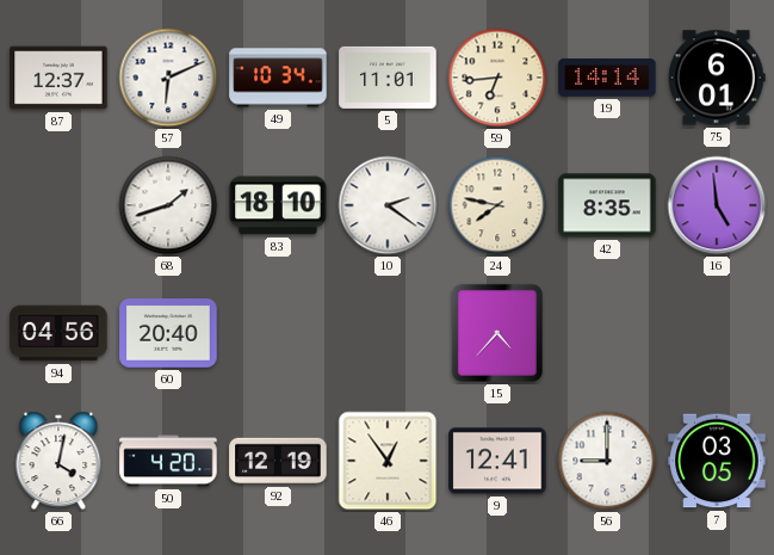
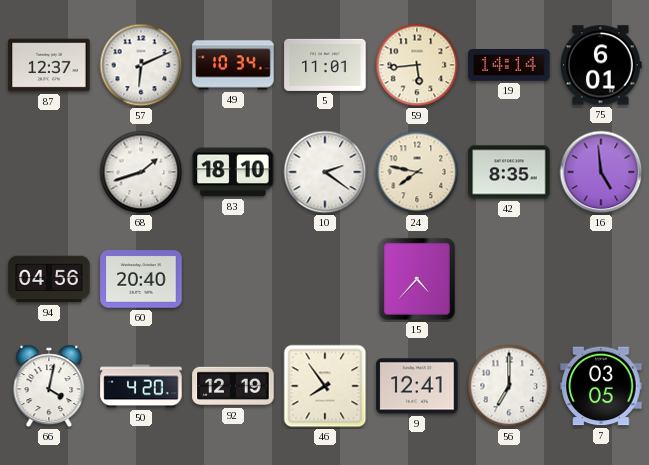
59: 6:44 -> 5:44
46: 12:54 -> 7:54
56: 9:00 -> 7:00
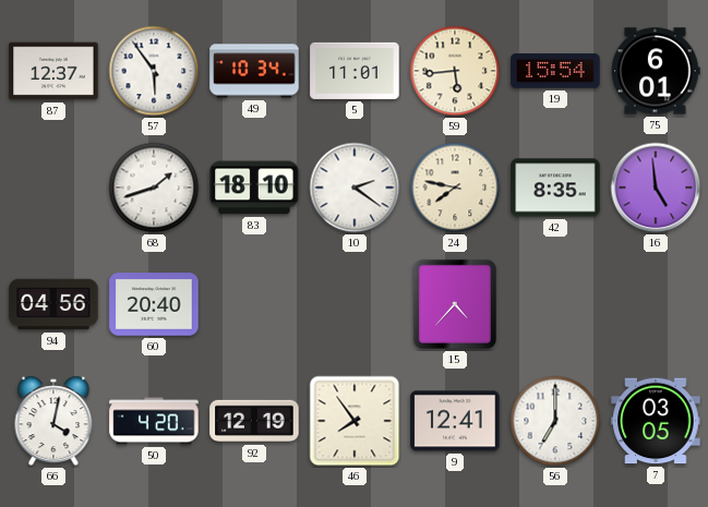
57: 6:11 -> 5:54
19: 14:14 -> 15:54
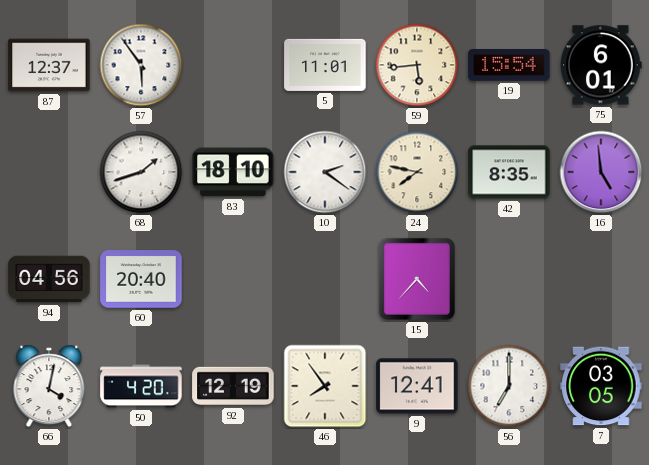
49: 10:34 -> none
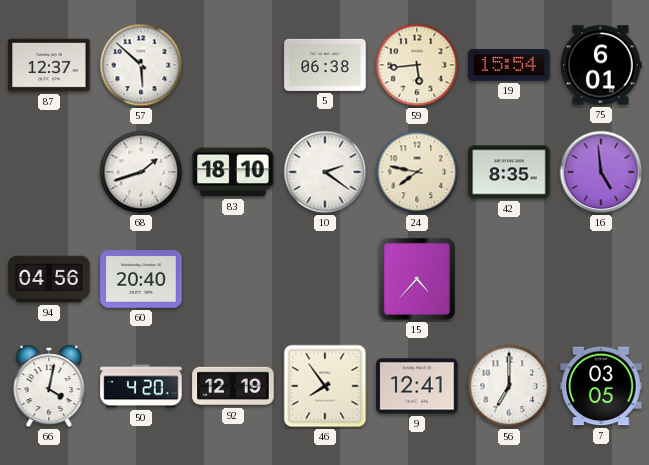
57: 5:54 -> 5:52
5: 11:01 -> 06:38
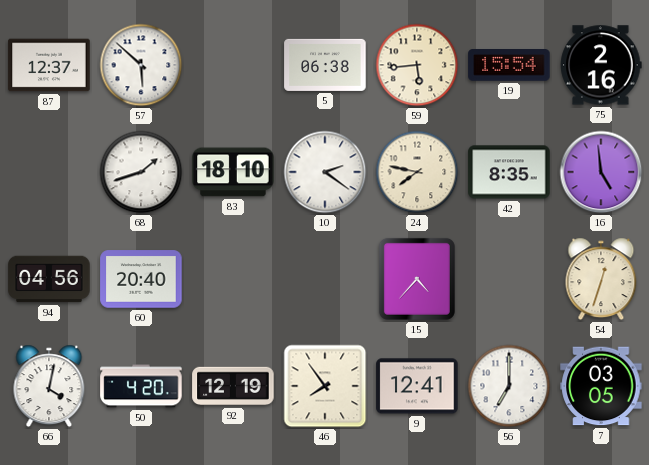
75: 6:01 -> 2:16
54: none -> 12:33
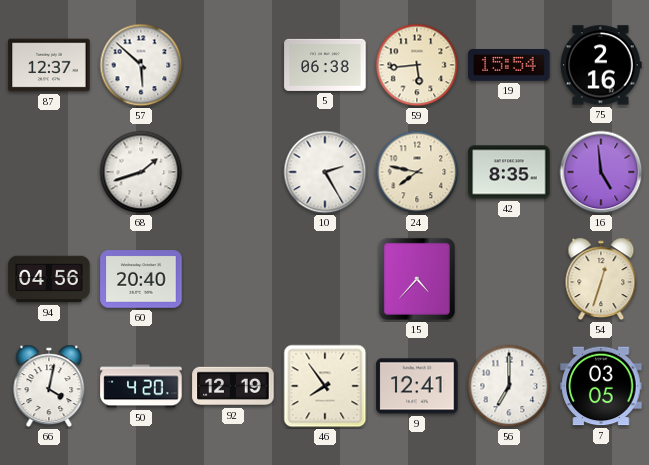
83: 18:10 -> none
10: 2:21 -> 2:25
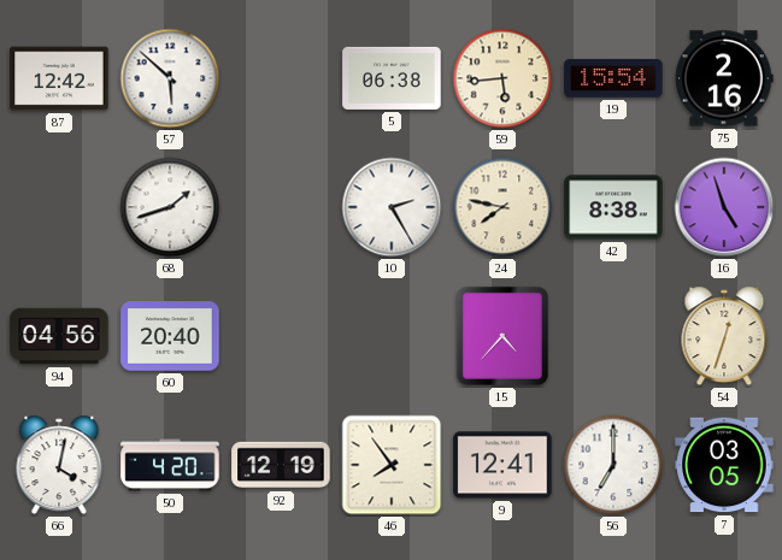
87: 12:37 -> 12:42
42: 8:35 -> 8:38
16: 4:59 -> 4:57
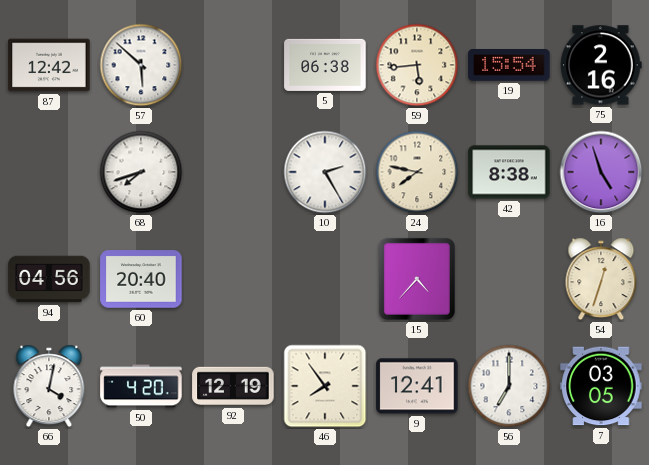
68: 1:42 -> 7:42
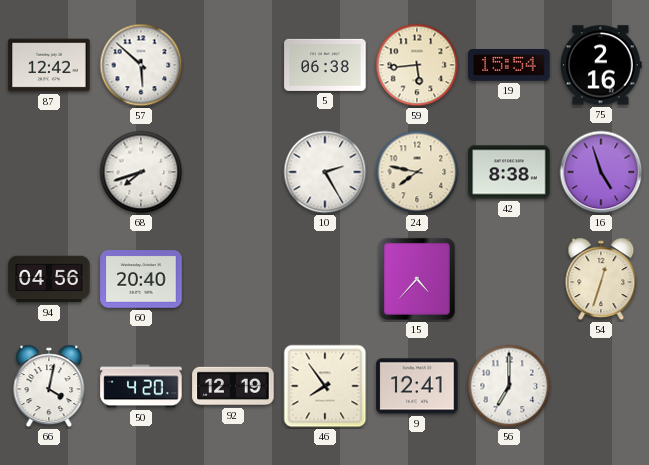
7: 03:05 -> none
